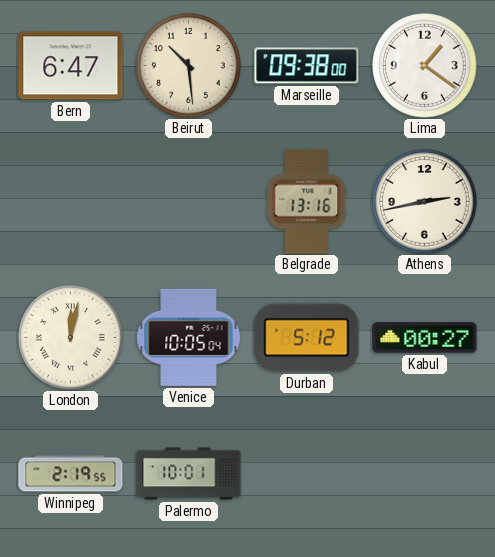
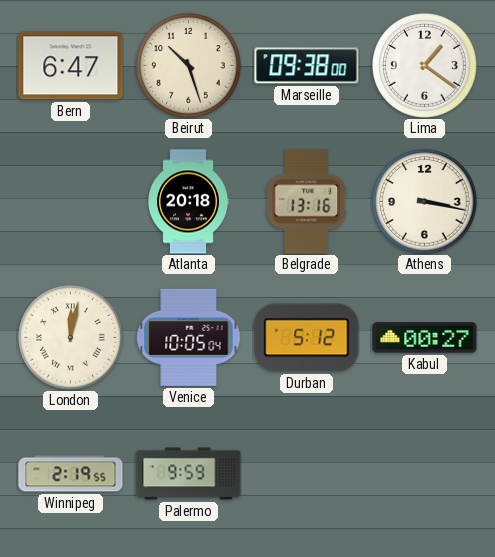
Beirut: 10:29 -> 10:27
Atlanta: none -> 20:18
Athens: 2:43 -> 3:17
Palermo: 10:01 -> 9:59
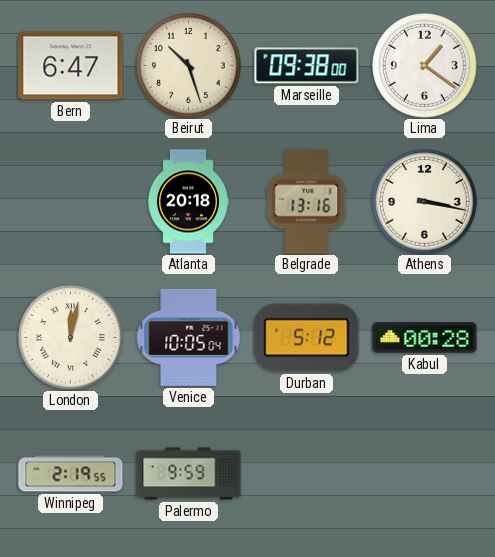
Kabul: 00:27 -> 00:28
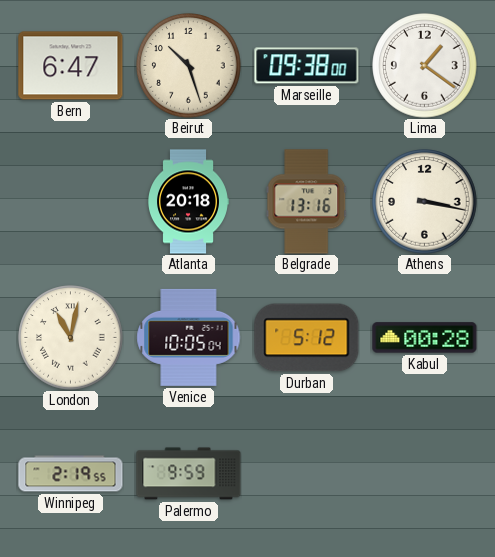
London: 12:02 -> 11:02
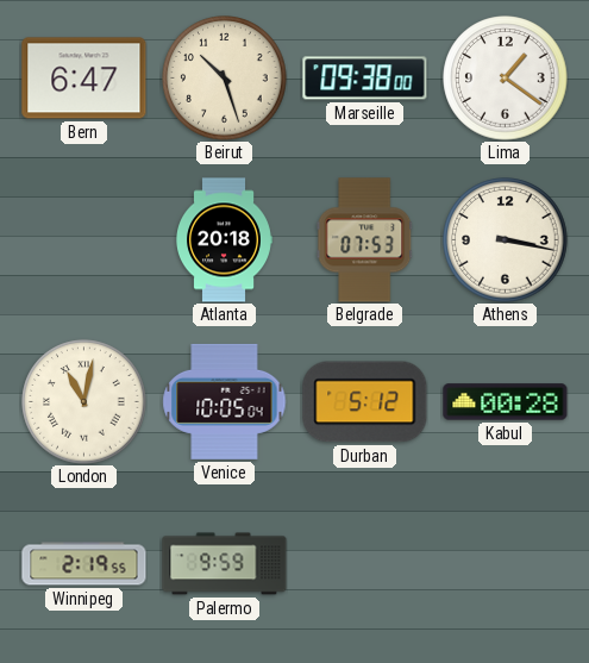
Belgrade: 13:16 -> 07:53
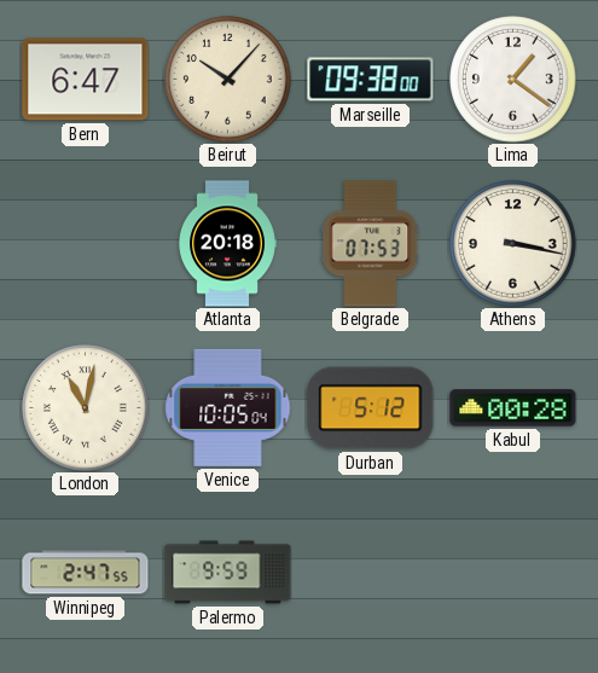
Beirut: 10:27 -> 10:07
Winnipeg: 2:19 -> 2:47
